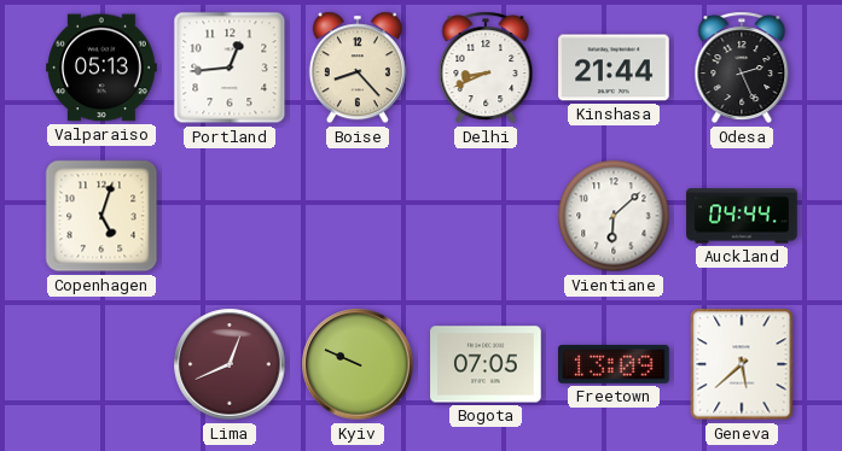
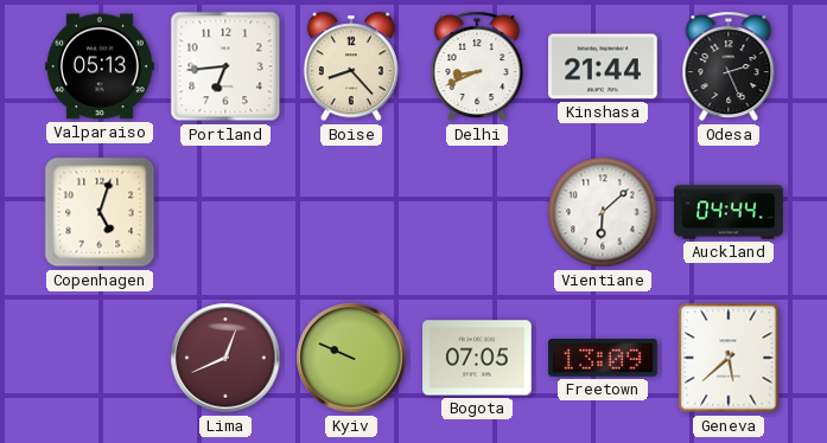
Portland: 12:44 -> 6:44
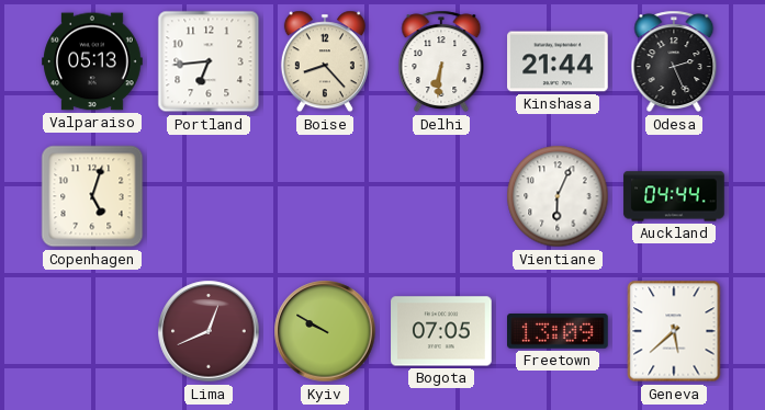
Delhi: 8:41 -> 6:31
Vientiane: 6:08 -> 6:04
Kyiv: 9:49 -> 9:50
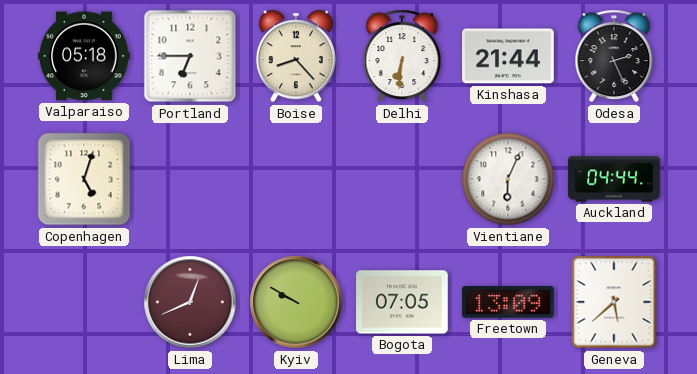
Valparaiso: 05:13 -> 05:18
Portland: 6:44 -> 6:45
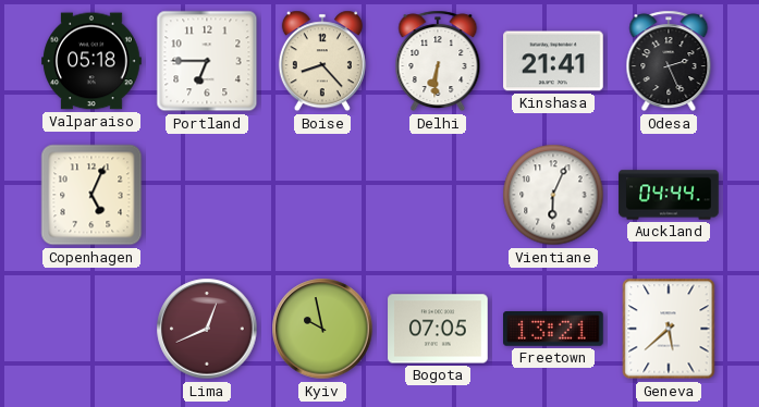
Kinshasa: 21:44 -> 21:41
Copenhagen: 5:03 -> 5:04
Kyiv: 9:50 -> 9:58
Freetown: 13:09 -> 13:21
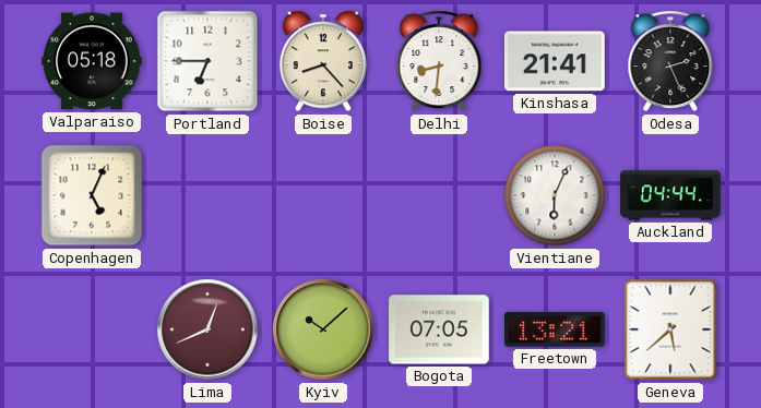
Delhi: 6:31 -> 8:31
Kyiv: 9:58 -> 10:08
